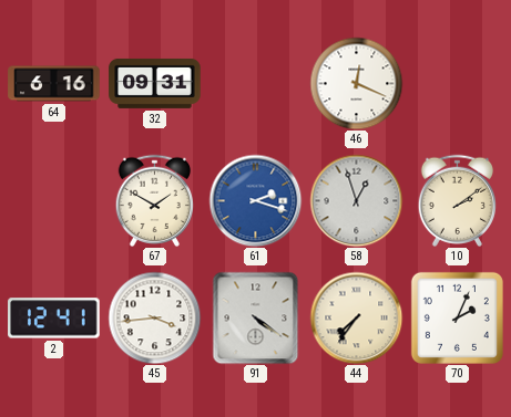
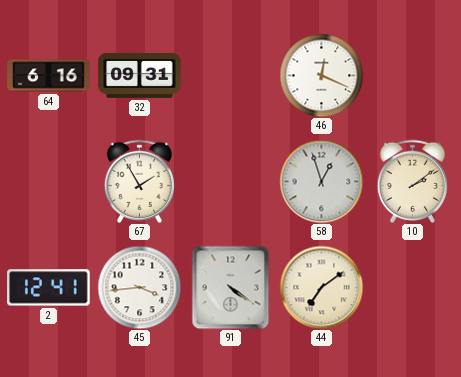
67: 1:50 -> 1:55
61: 2:18 -> none
44: 7:36 -> 7:09
70: 2:04 -> none
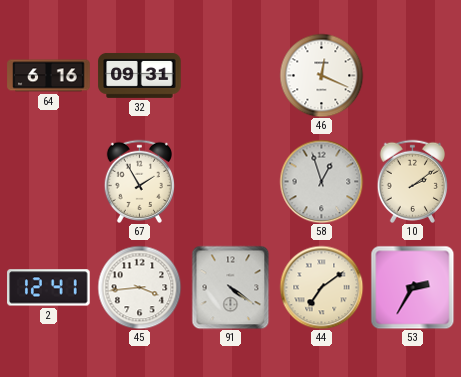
53: none -> 2:35
